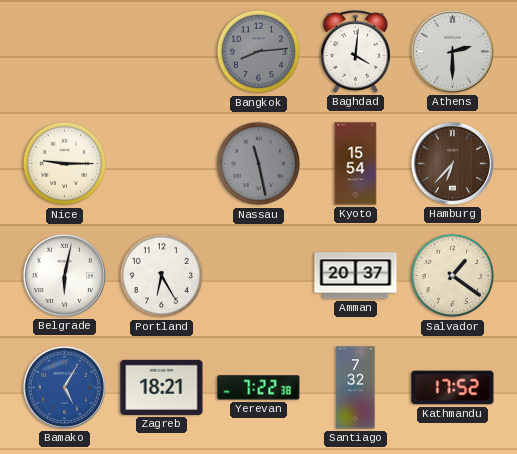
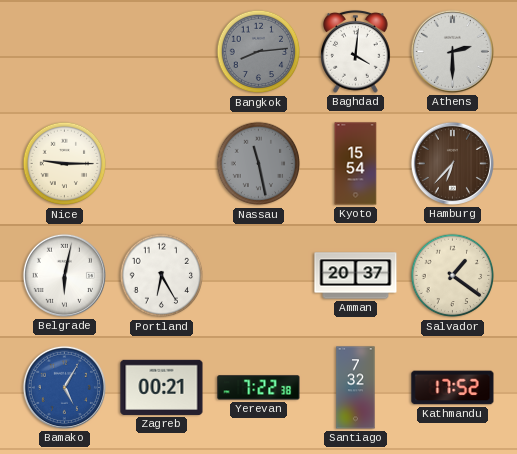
Zagreb: 18:21 -> 00:21
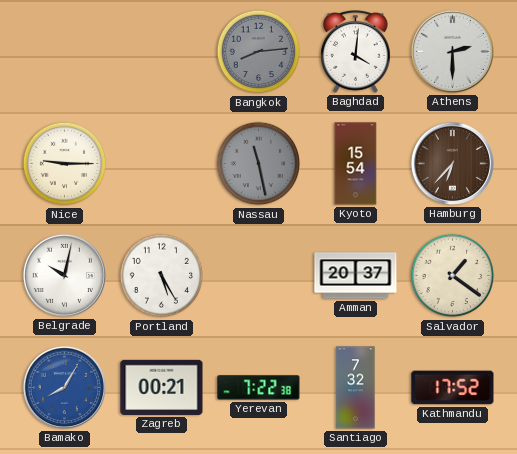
Belgrade: 6:02 -> 10:02
Portland: 6:25 -> 5:25
Bamako: 5:05 -> 8:05
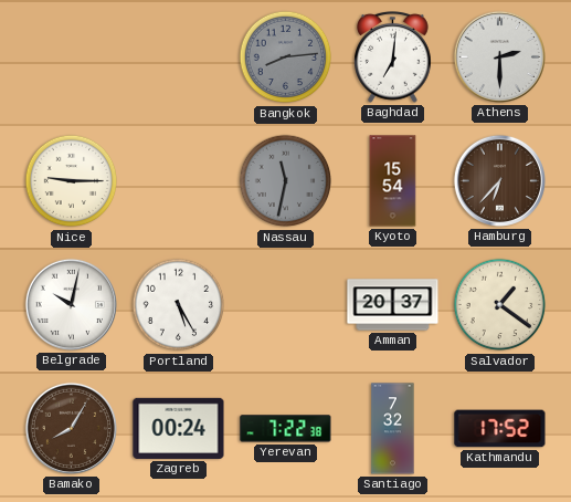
Baghdad: 4:01 -> 7:01
Nassau: 11:28 -> 11:32
Bamako dial: blue -> brown
Zagreb: 00:21 -> 00:24
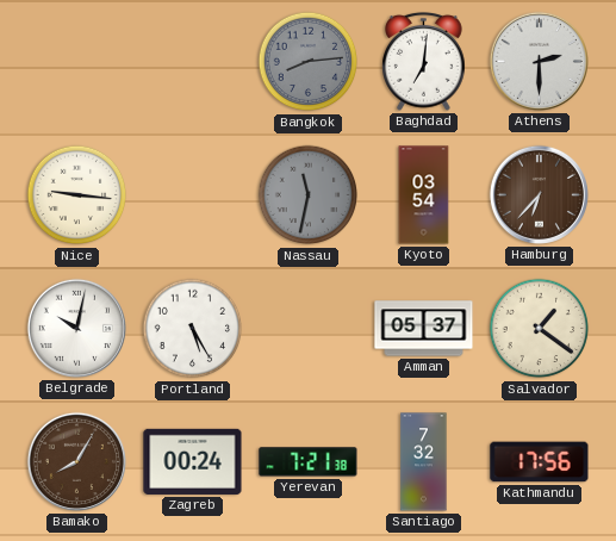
Nice: 9:15 -> 9:16
Kyoto: 15:54 -> 03:54
Amman: 20:37 -> 05:37
Yerevan: 7:22 -> 7:21
Kathmandu: 17:52 -> 17:56
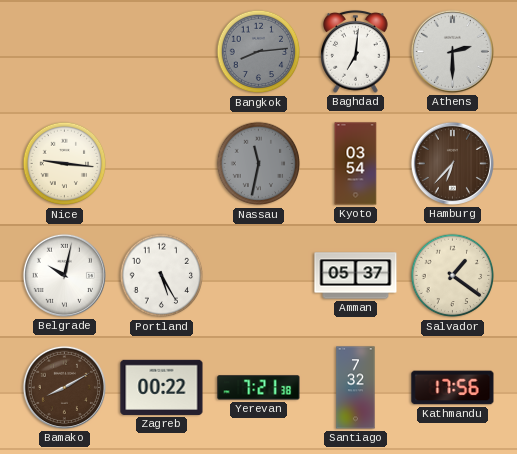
Bamako: 8:05 -> 8:10
Zagreb: 00:24 -> 00:22
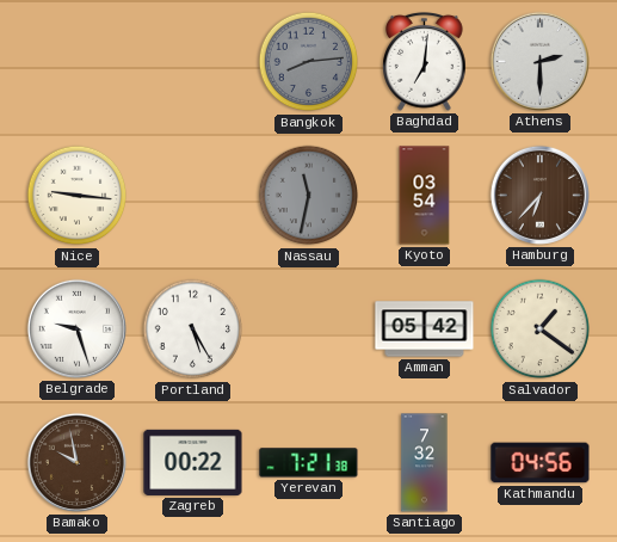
Belgrade: 10:02 -> 9:27
Amman: 05:37 -> 05:42
Bamako: 8:10 -> 9:58
Kathmandu: 17:56 -> 04:56
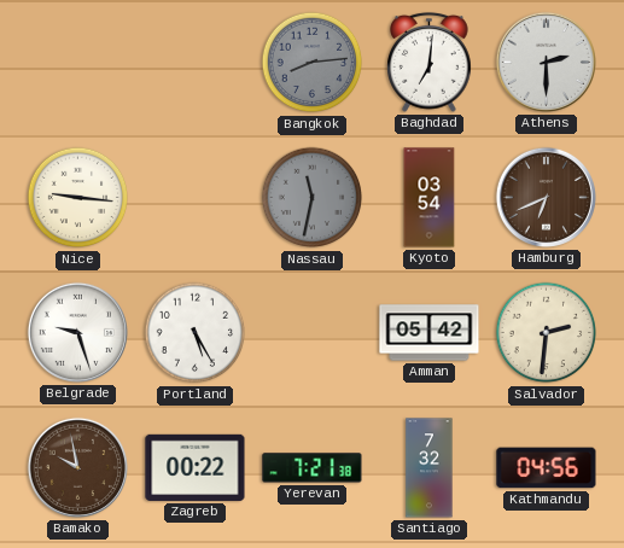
Hamburg: 6:37 -> 6:41
Salvador: 1:21 -> 2:31
